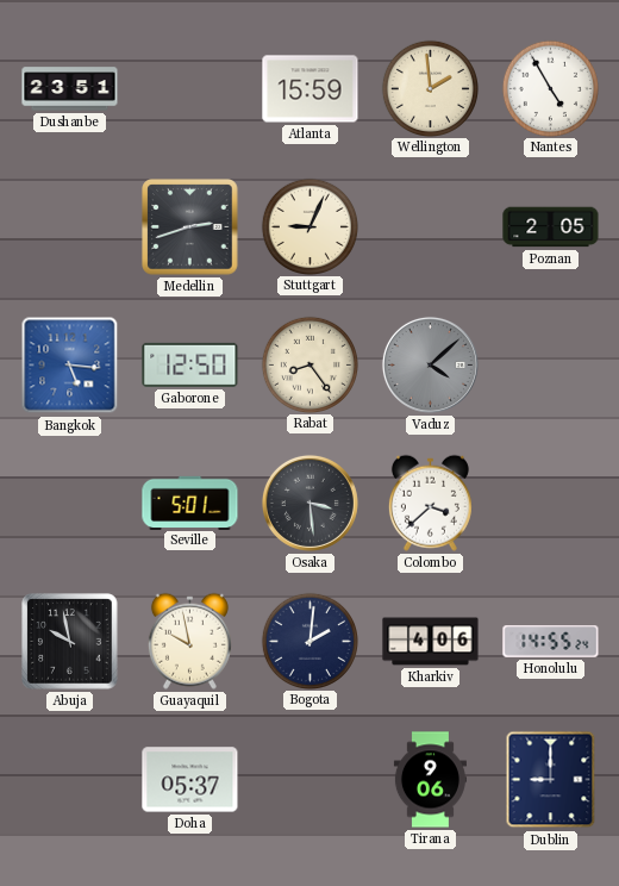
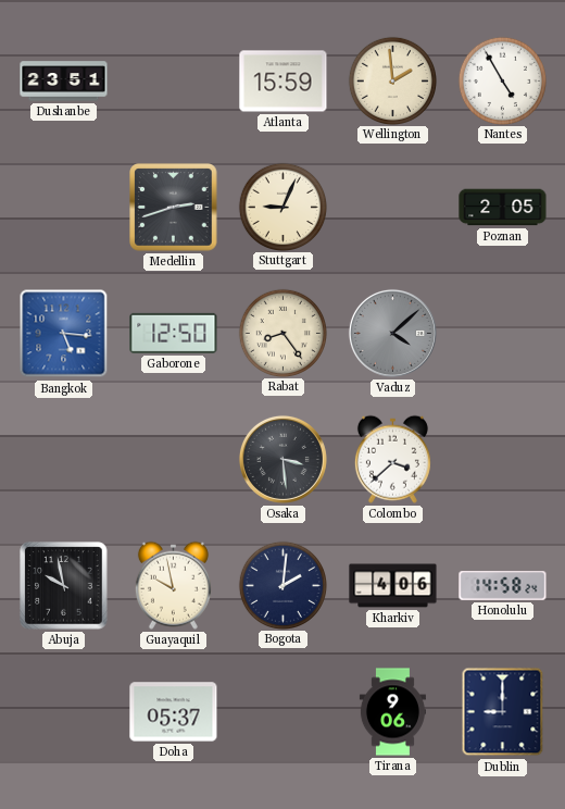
Seville: 5:01 -> none
Honolulu: 14:55 -> 14:58
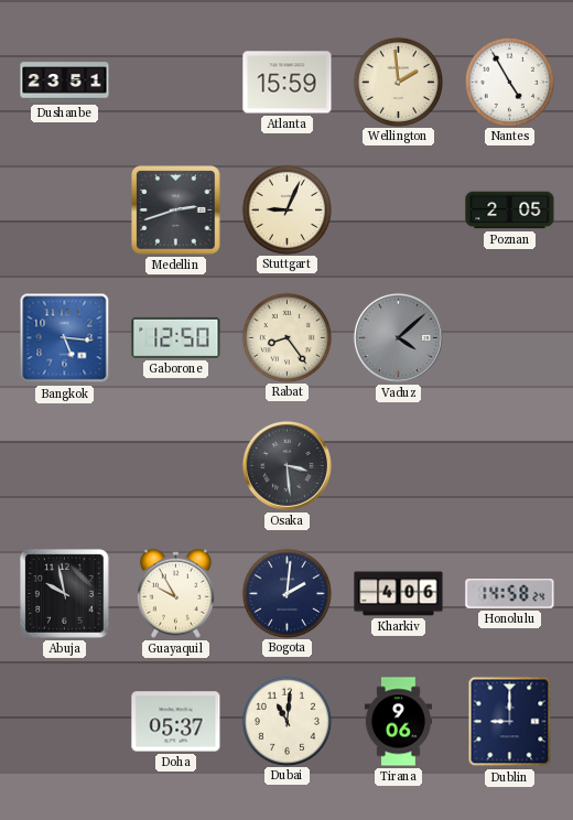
Colombo: 3:38 -> none
Guayaquil: 9:58 -> 9:55
Dubai: none -> 11:01
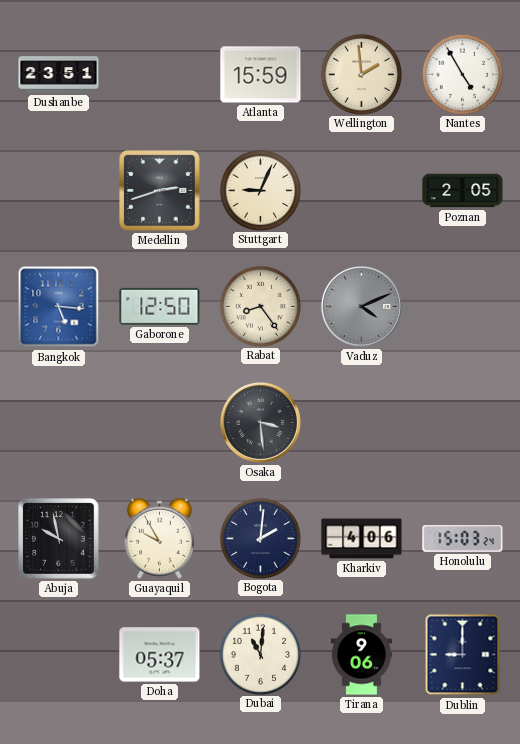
Vaduz: 4:08 -> 4:11
Honolulu: 14:58 -> 15:03
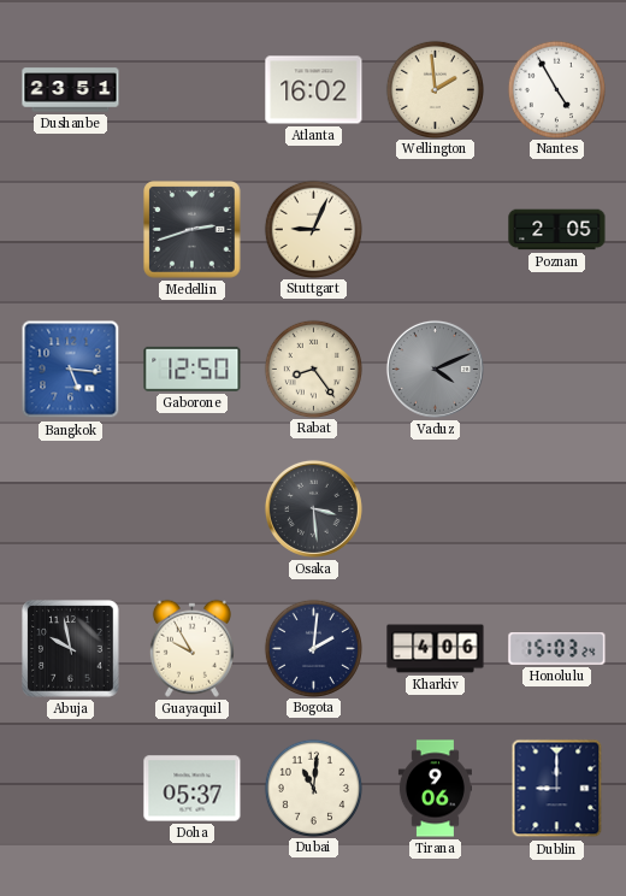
Atlanta: 15:59 -> 16:02
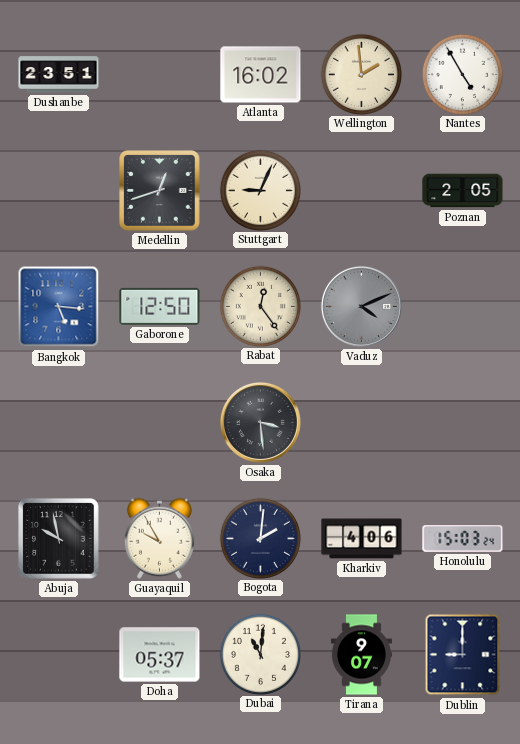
Medellin: 2:42 -> 12:42
Rabat: 8:24 -> 12:24
Tirana: 9:06 -> 9:07
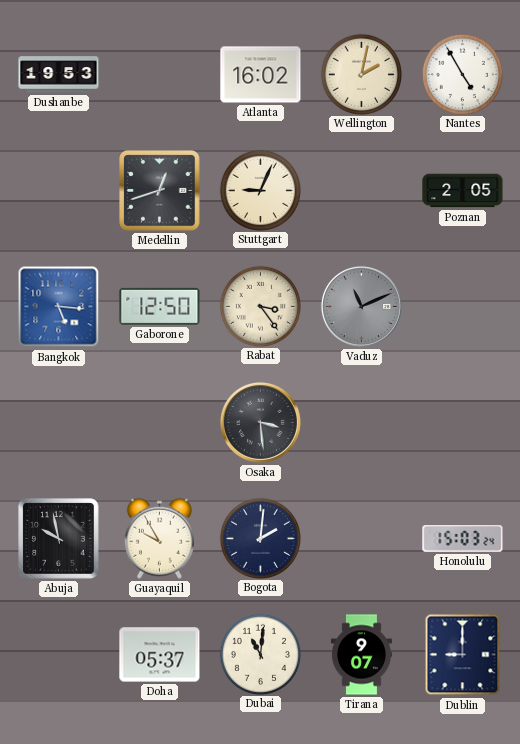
Dushanbe: 23:51 -> 19:53
Wellington: 1:59 -> 2:02
Rabat: 12:24 -> 3:24
Vaduz: 4:11 -> 11:11
Kharkiv: 4:06 -> none
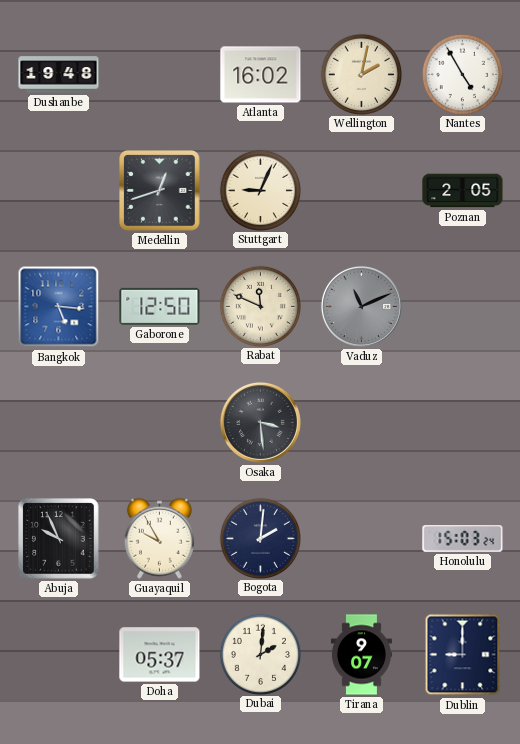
Dushanbe: 19:53 -> 19:48
Rabat: 3:24 -> 11:49
Abuja: 9:58 -> 9:56
Dubai: 11:01 -> 2:01
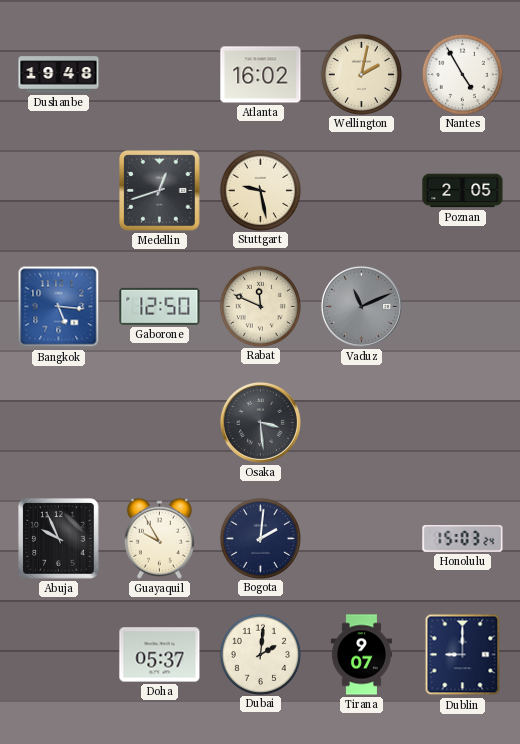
Stuttgart: 9:04 -> 9:28
